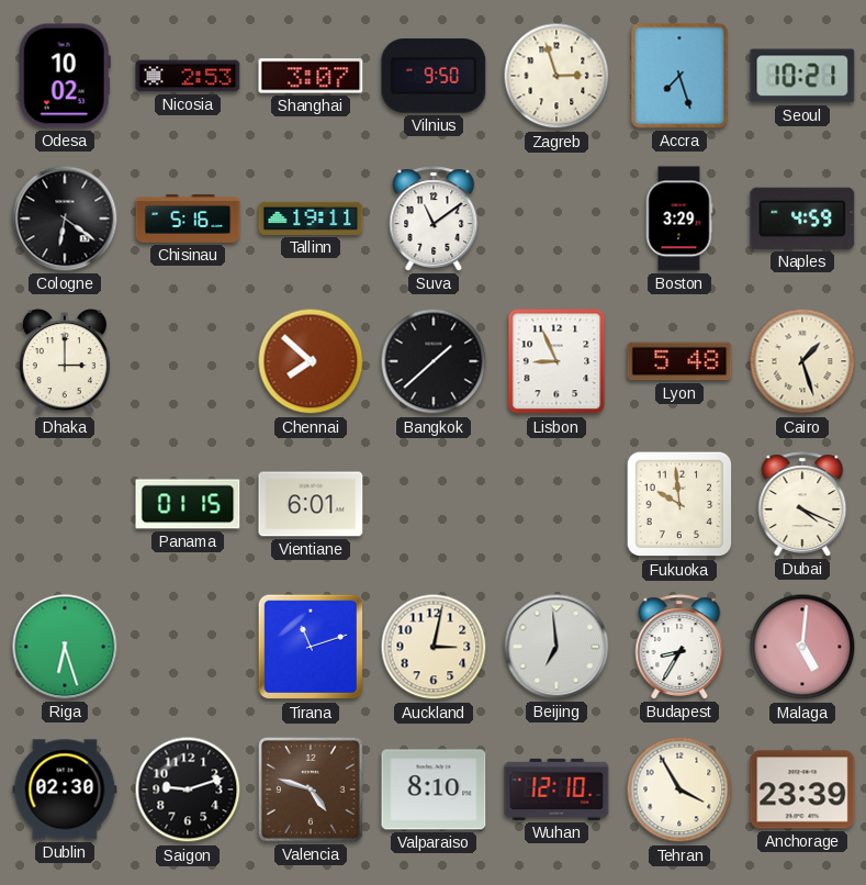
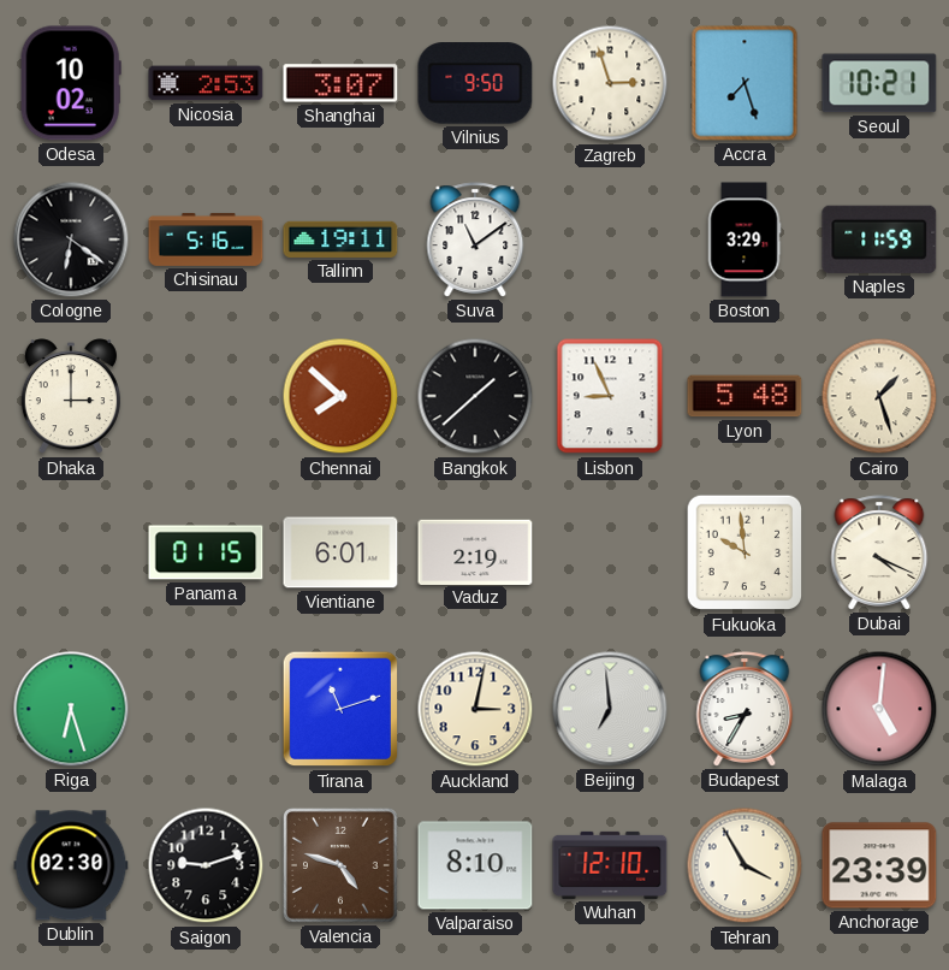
Naples: 4:59 -> 11:59
Vaduz: none -> 2:19
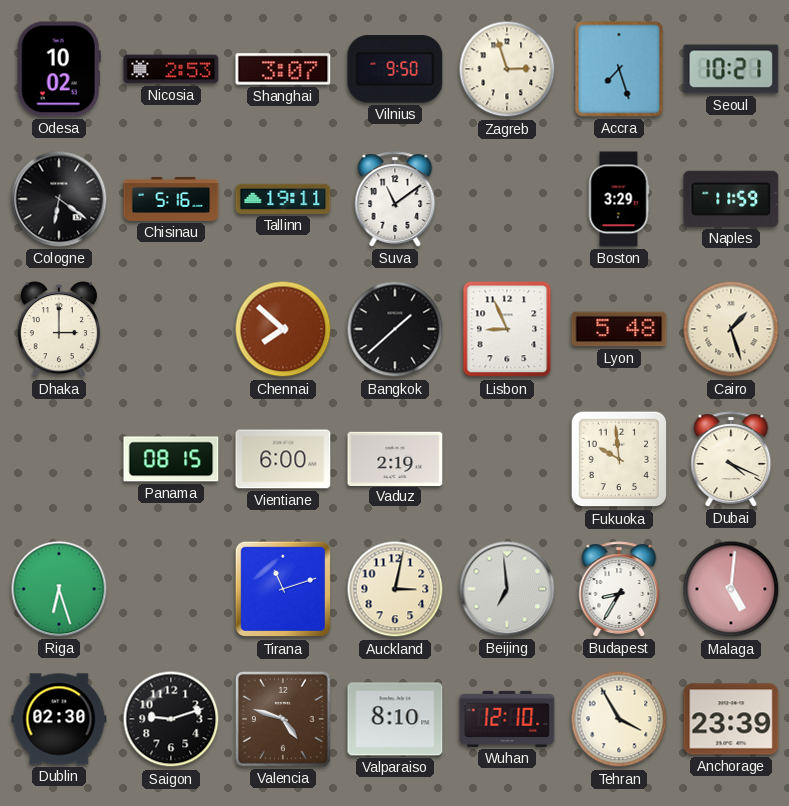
Panama: 01:15 -> 08:15
Vientiane: 6:01 -> 6:00
